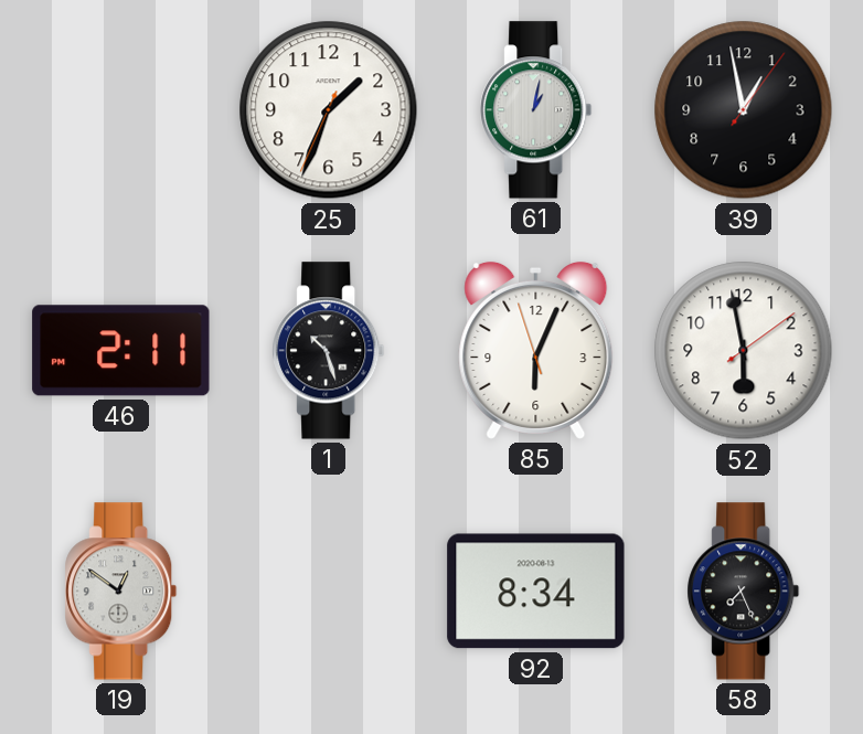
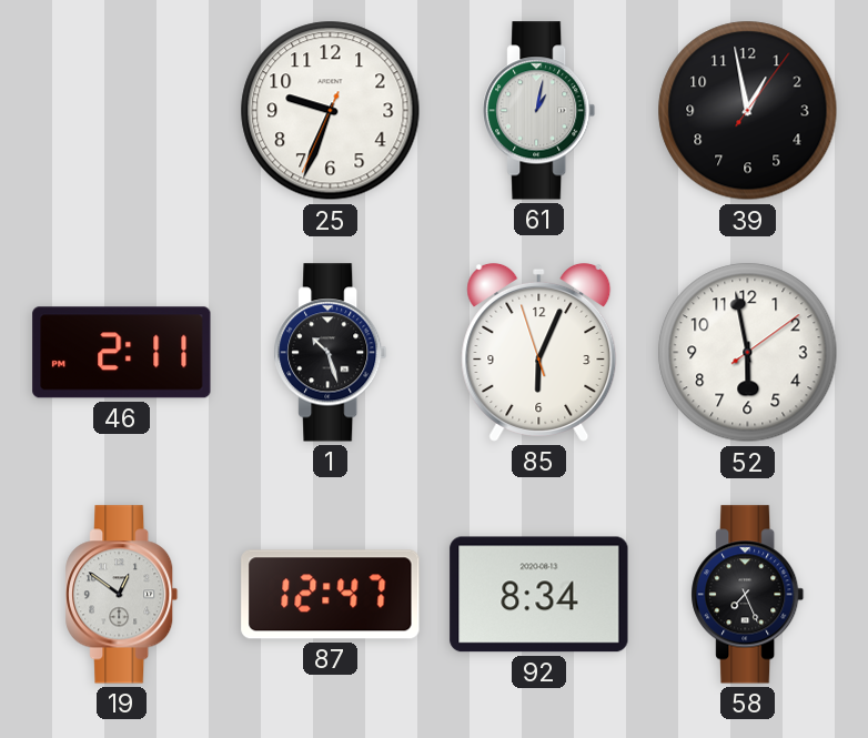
25: 1:33 -> 9:33
87: none -> 12:47
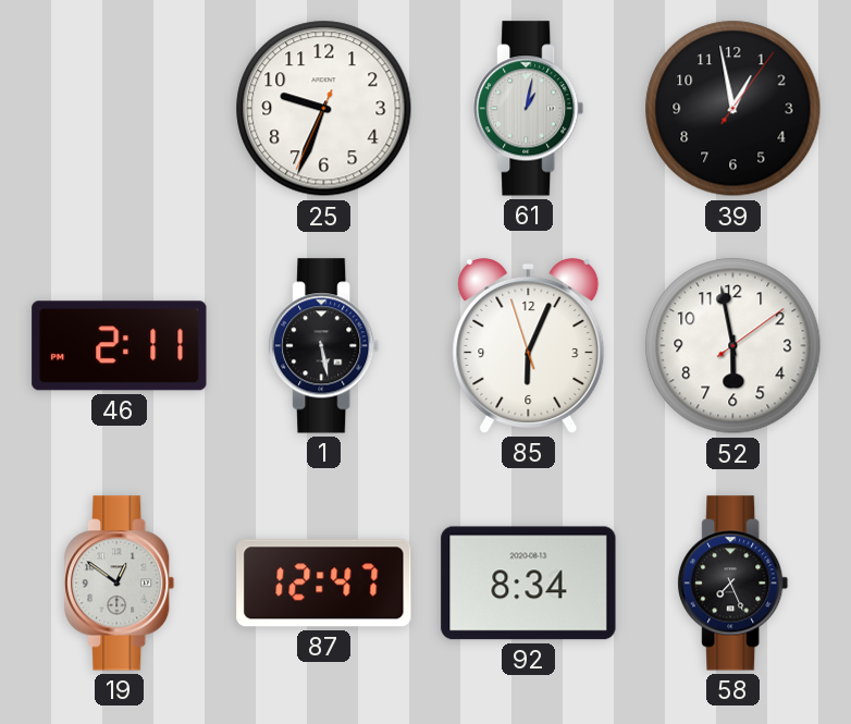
1: 10:27 -> 5:28
